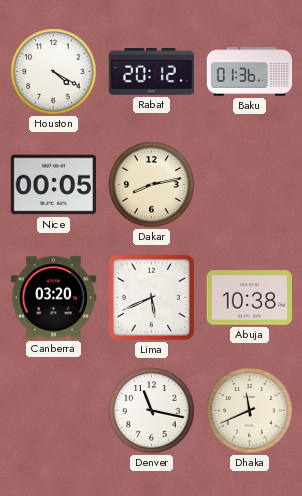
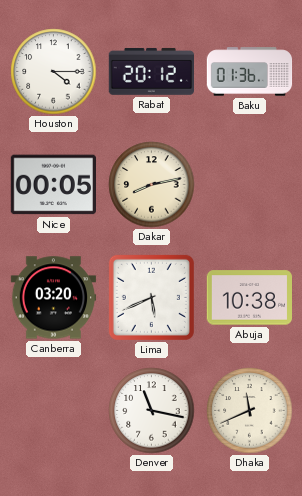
Houston: 4:20 -> 4:15
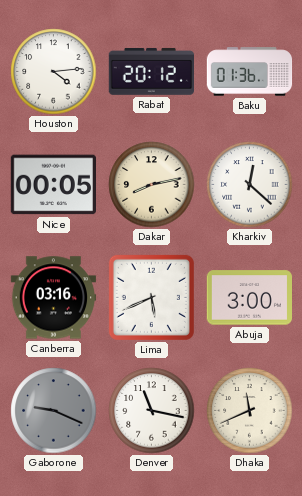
Houston: 4:15 -> 4:14
Kharkiv: none -> 12:22
Canberra: 03:20 -> 03:16
Abuja: 10:38 -> 3:00
Gaborone: none -> 9:19
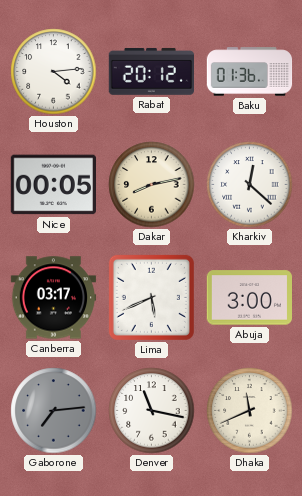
Canberra: 03:16 -> 03:17
Gaborone: 9:19 -> 7:14
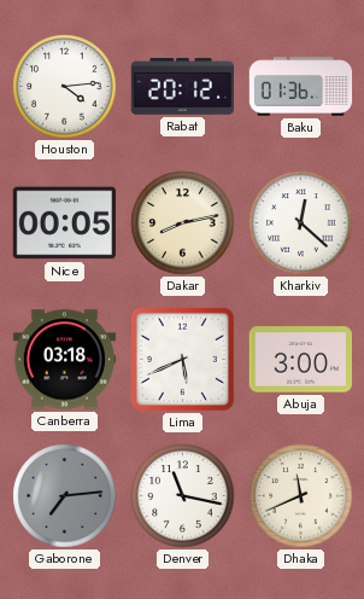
Canberra: 03:17 -> 03:18
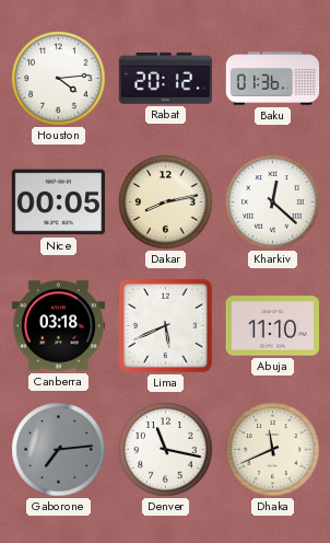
Abuja: 3:00 -> 11:10
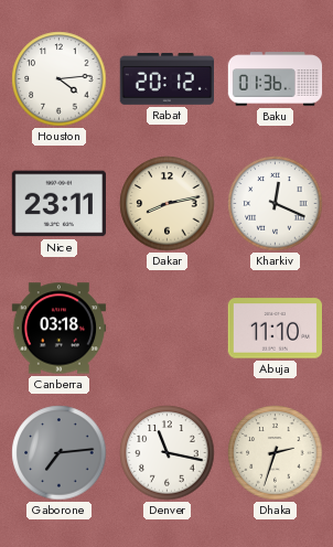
Nice: 00:05 -> 23:11
Kharkiv: 12:22 -> 12:19
Lima: 5:41 -> none
Dhaka: 11:41 -> 2:33
